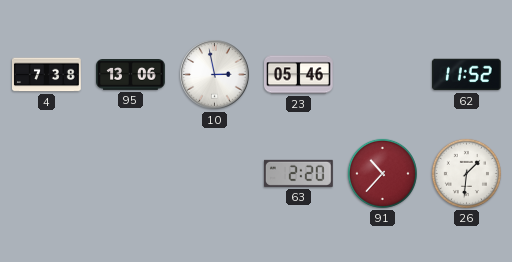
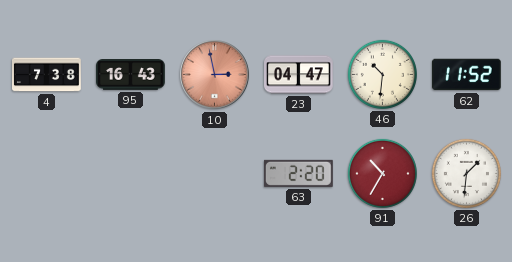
95: 13:06 -> 16:43
10 dial: white -> salmon
23: 05:46 -> 04:47
46: none -> 10:31
91: 10:37 -> 10:35
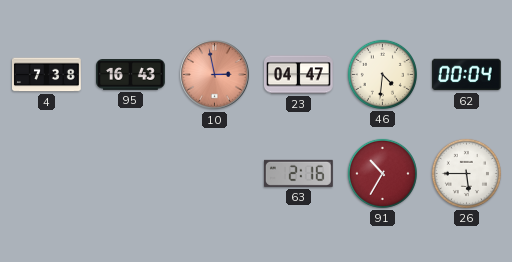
46: 10:31 -> 4:31
62: 11:52 -> 00:04
63: 2:20 -> 2:16
26: 1:31 -> 5:45
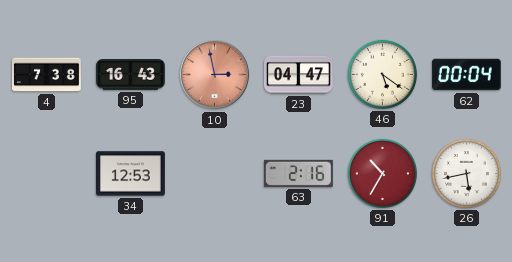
46: 4:31 -> 5:21
34: none -> 12:53
26: 5:45 -> 5:43
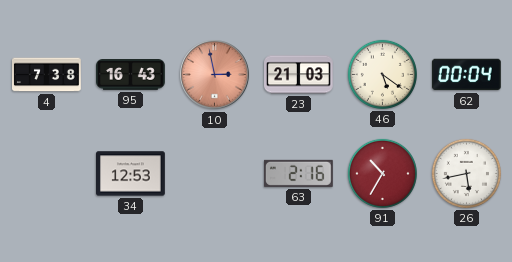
23: 04:47 -> 21:03
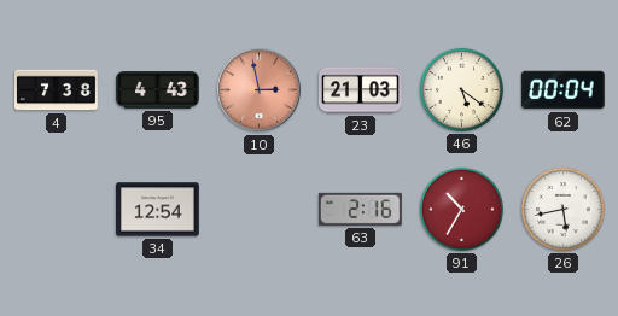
95: 16:43 -> 4:43
34: 12:53 -> 12:54
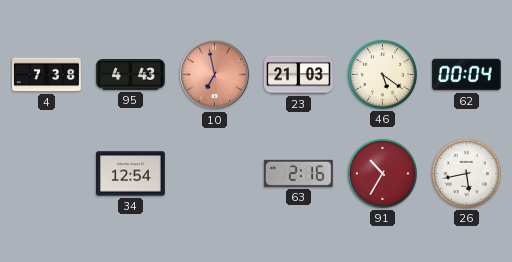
10: 2:58 -> 6:58
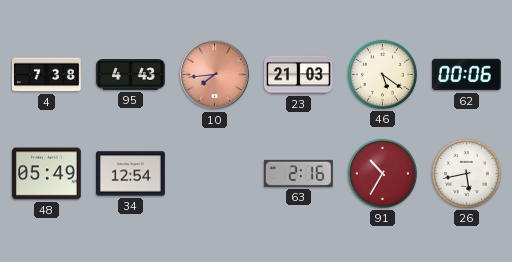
10: 6:58 -> 7:44
62: 00:04 -> 00:06
48: none -> 05:49
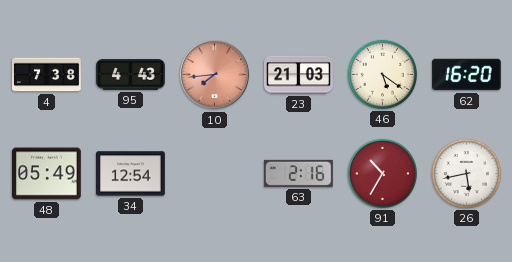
62: 00:06 -> 16:20
